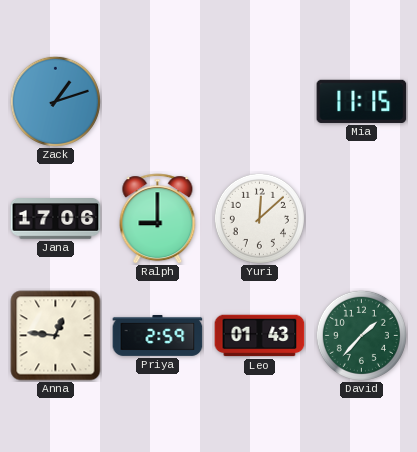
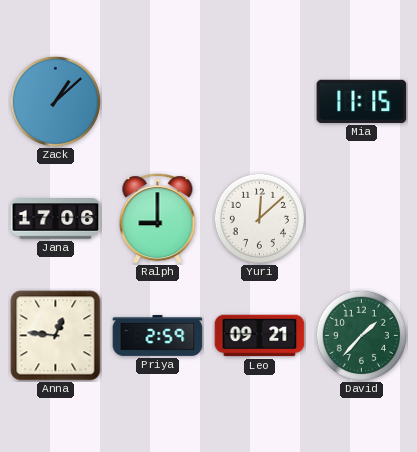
Zack: 1:12 -> 1:08
Leo: 01:43 -> 09:21
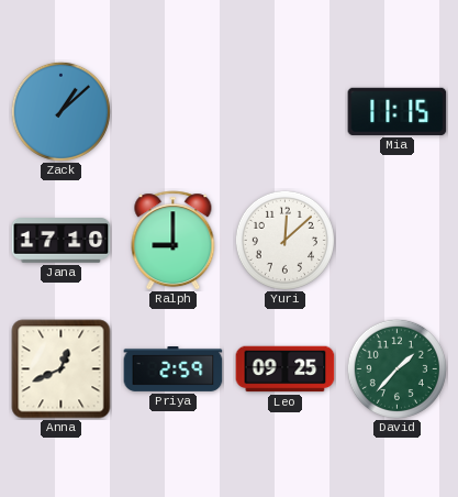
Jana: 17:06 -> 17:10
Anna: 12:46 -> 12:41
Leo: 09:21 -> 09:25
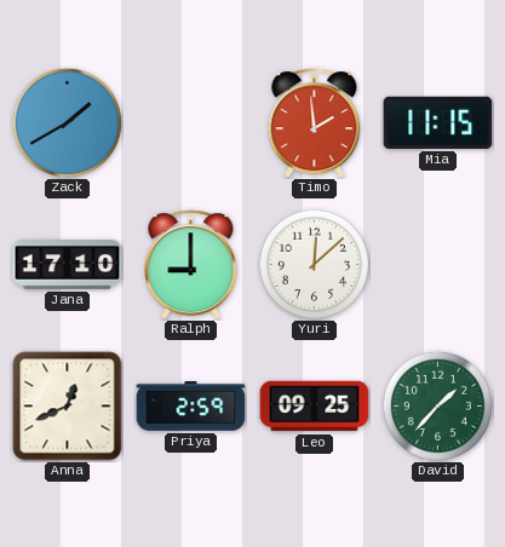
Zack: 1:08 -> 1:40
Timo: none -> 1:59
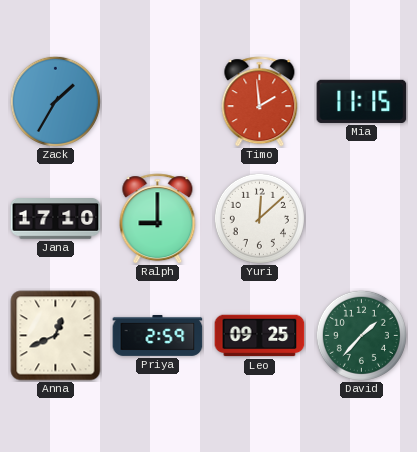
Zack: 1:40 -> 1:35
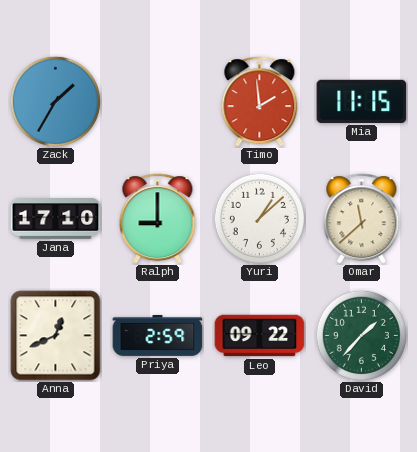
Yuri: 12:08 -> 1:08
Omar: none -> 11:38
Leo: 09:25 -> 09:22
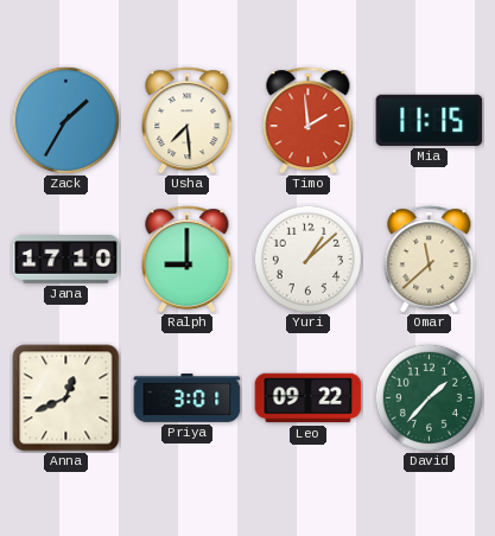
Usha: none -> 7:29
Priya: 2:59 -> 3:01
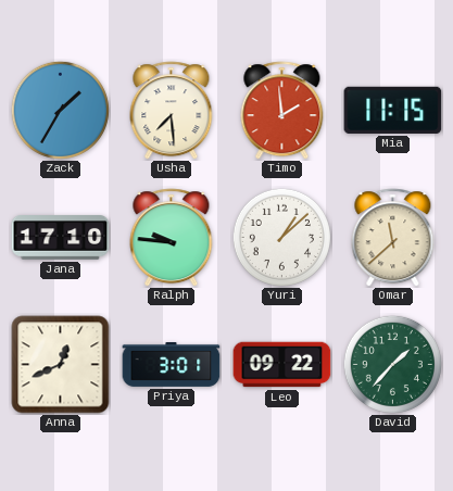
Ralph: 9:00 -> 9:46
